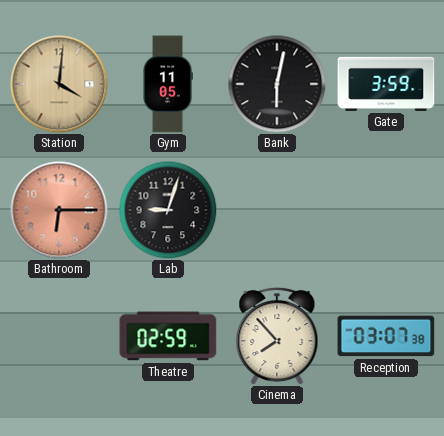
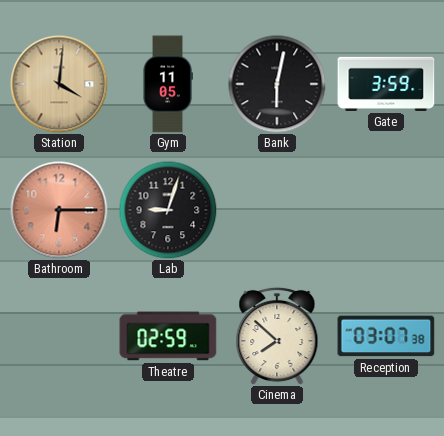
Cinema: 7:53 -> 7:52
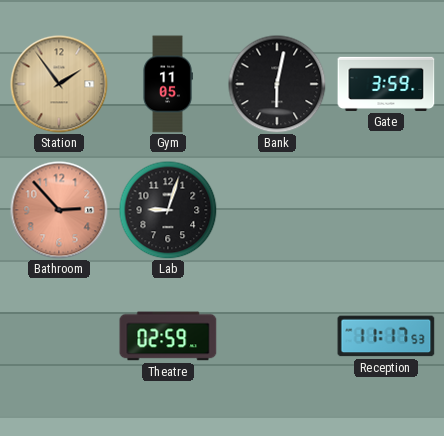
Station: 4:01 -> 1:54
Bathroom: 6:15 -> 2:53
Cinema: 7:52 -> none
Reception: 03:07 -> 11:17
